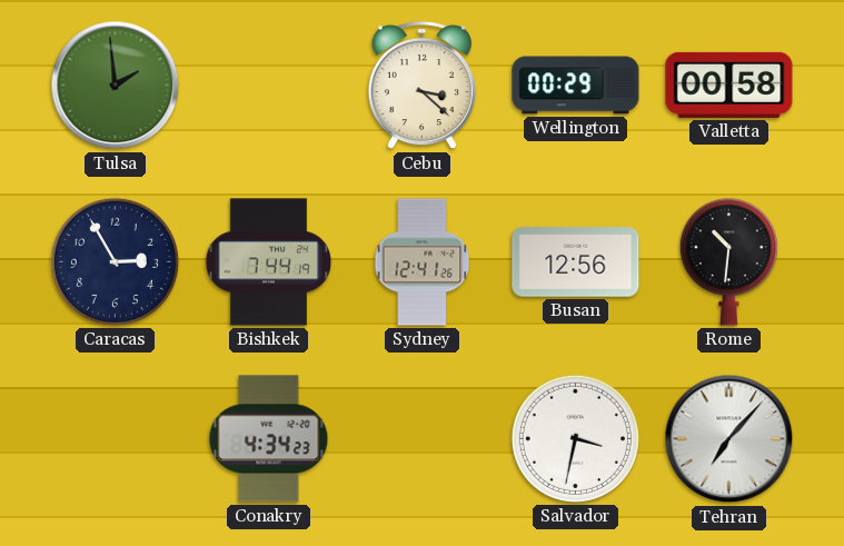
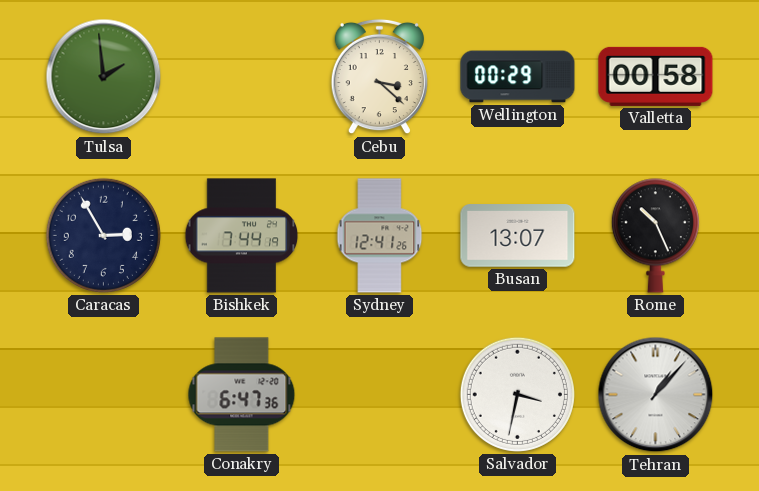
Busan: 12:56 -> 13:07
Rome: 10:31 -> 10:26
Conakry: 4:34 -> 6:47
Tehran: 7:07 -> 1:07
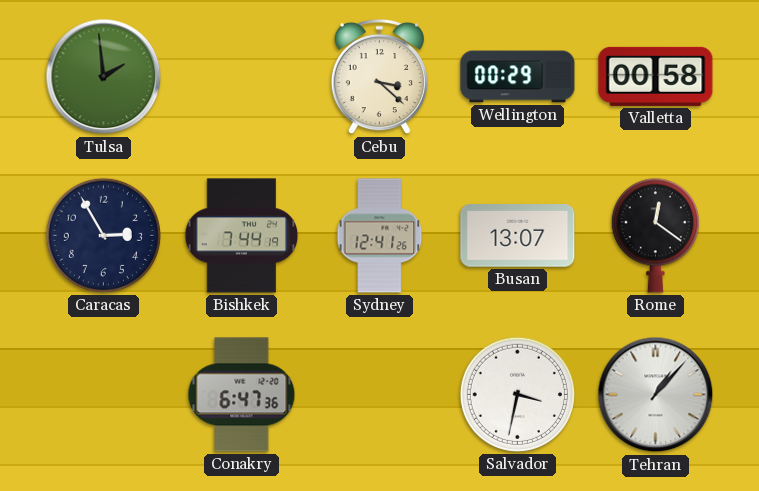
Rome: 10:26 -> 12:21
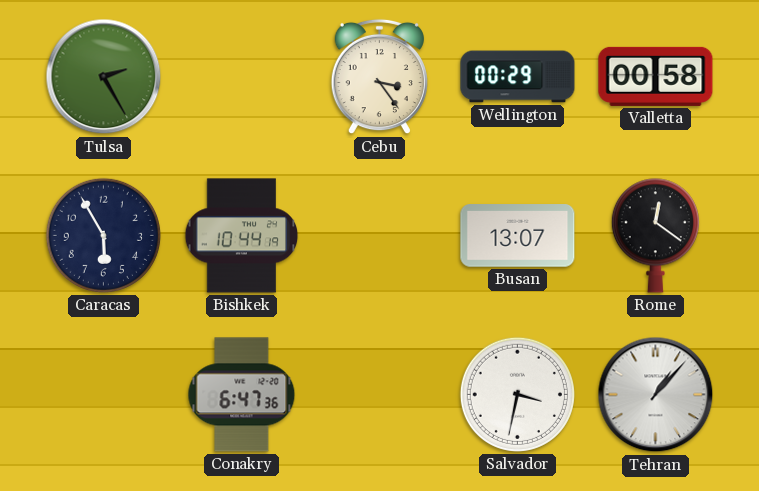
Tulsa: 1:59 -> 2:25
Cebu: 3:22 -> 3:24
Caracas: 2:55 -> 5:55
Bishkek: 7:44 -> 10:44
Sydney: 12:41 -> none
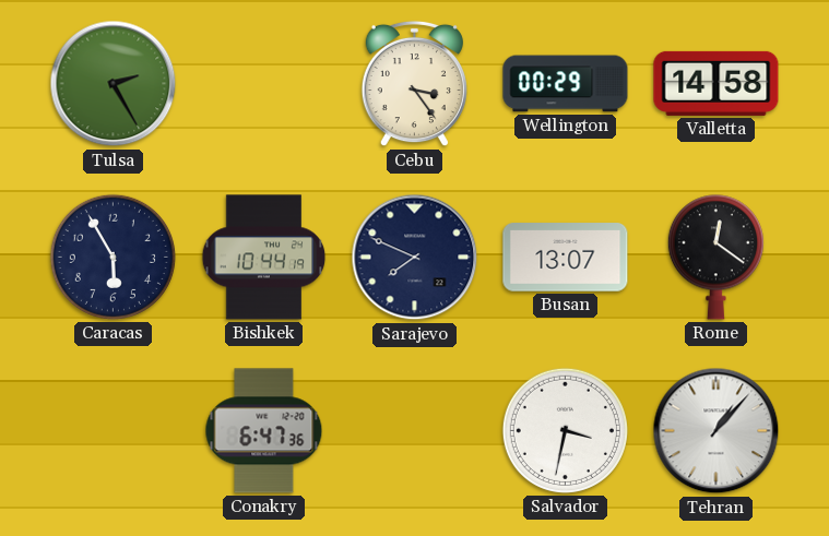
Valletta: 00:58 -> 14:58
Sarajevo: none -> 7:49
